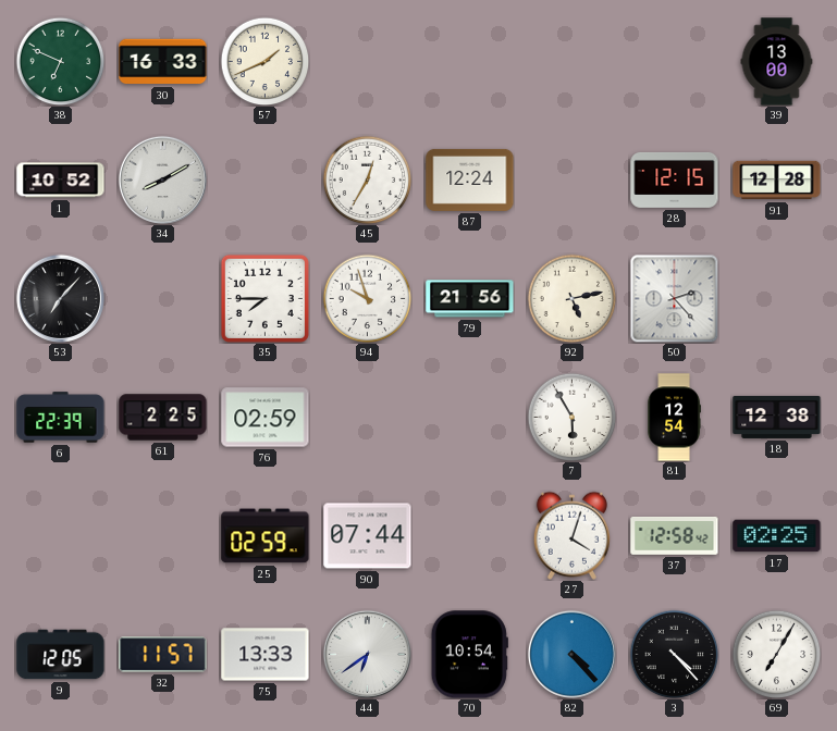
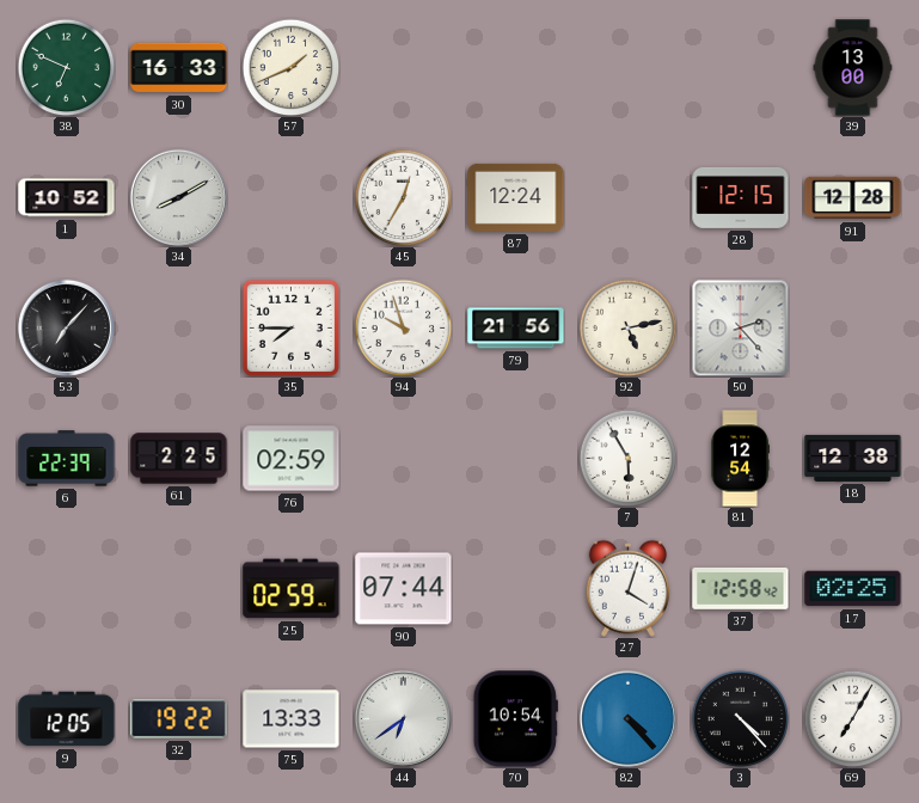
32: 11:57 -> 19:22
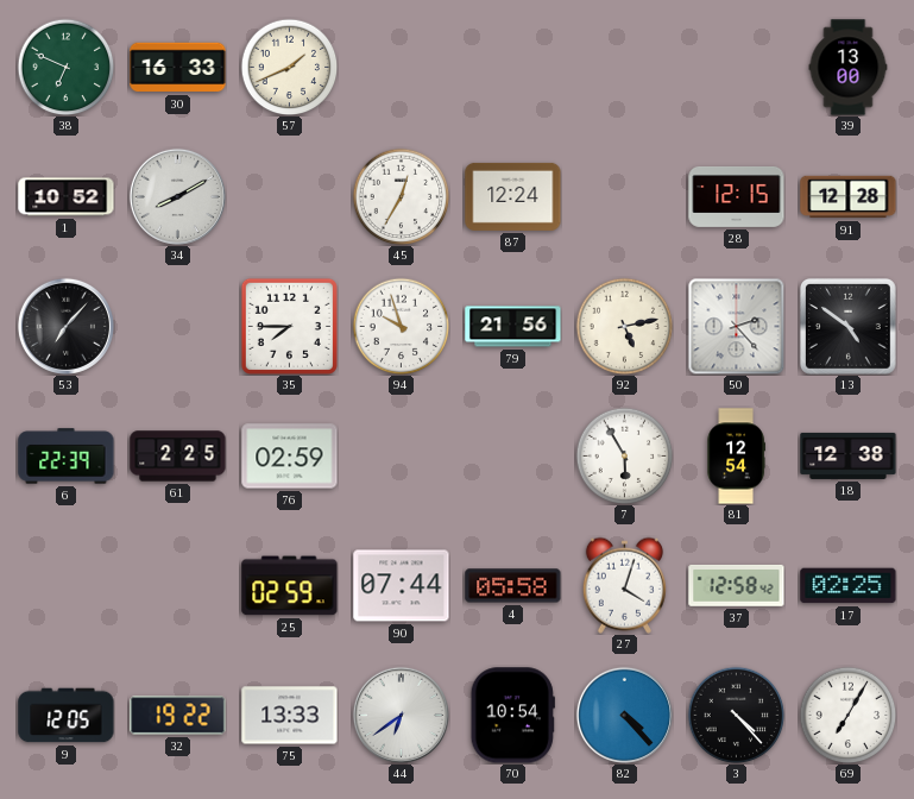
13: none -> 4:51
4: none -> 05:58
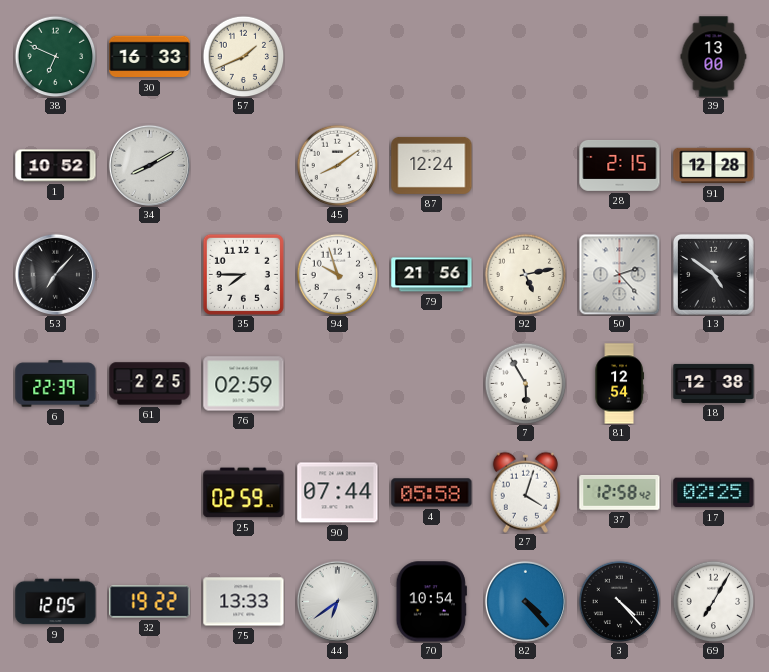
45: 12:35 -> 8:09
28: 12:15 -> 2:15
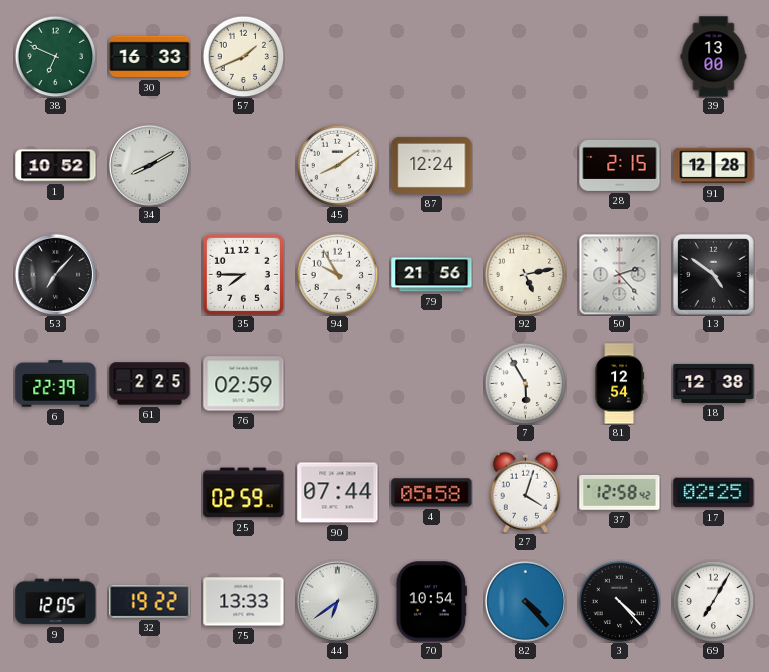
94: 9:57 -> 9:55
